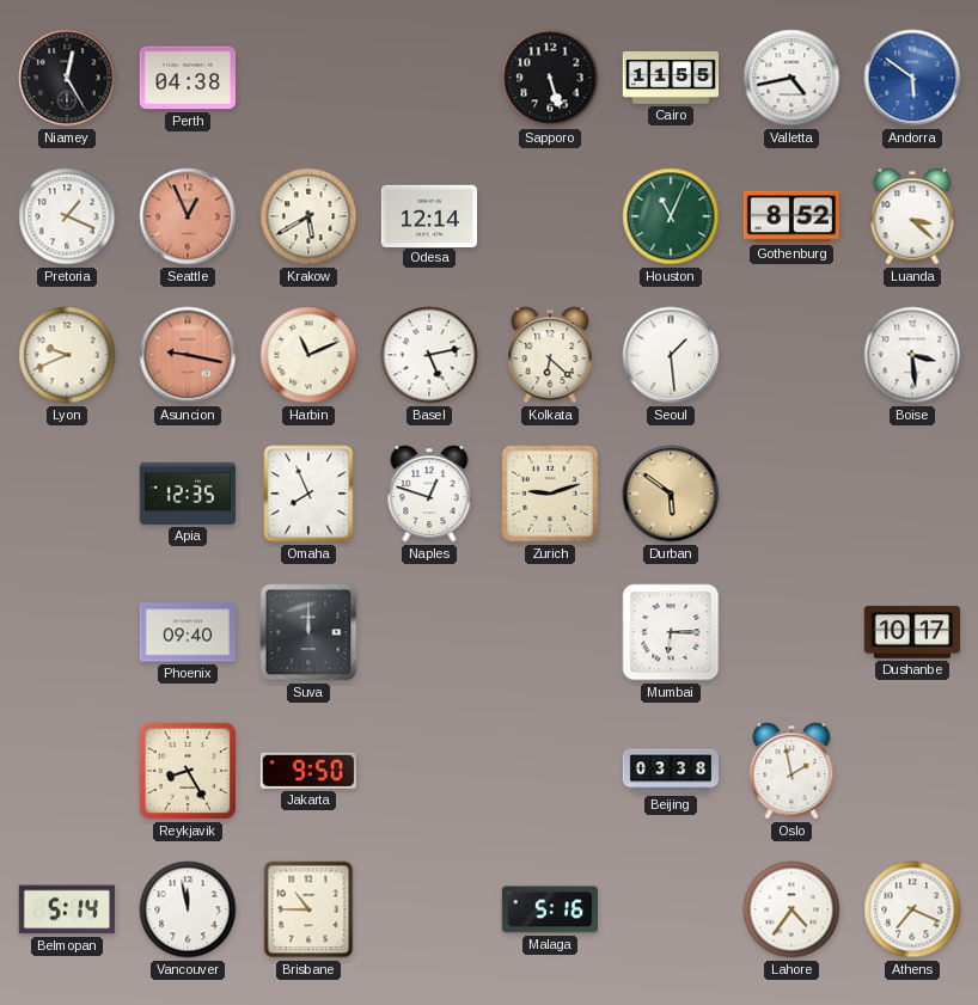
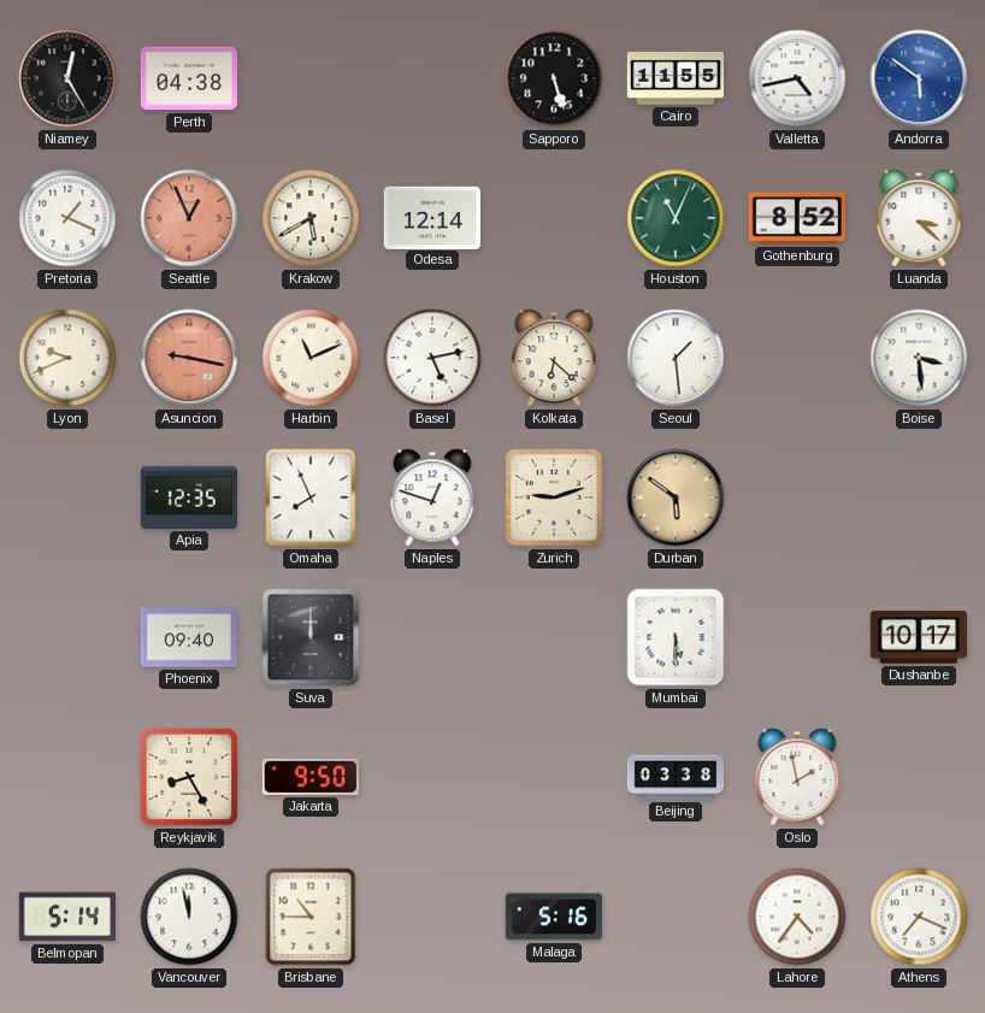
Mumbai: 6:15 -> 5:30
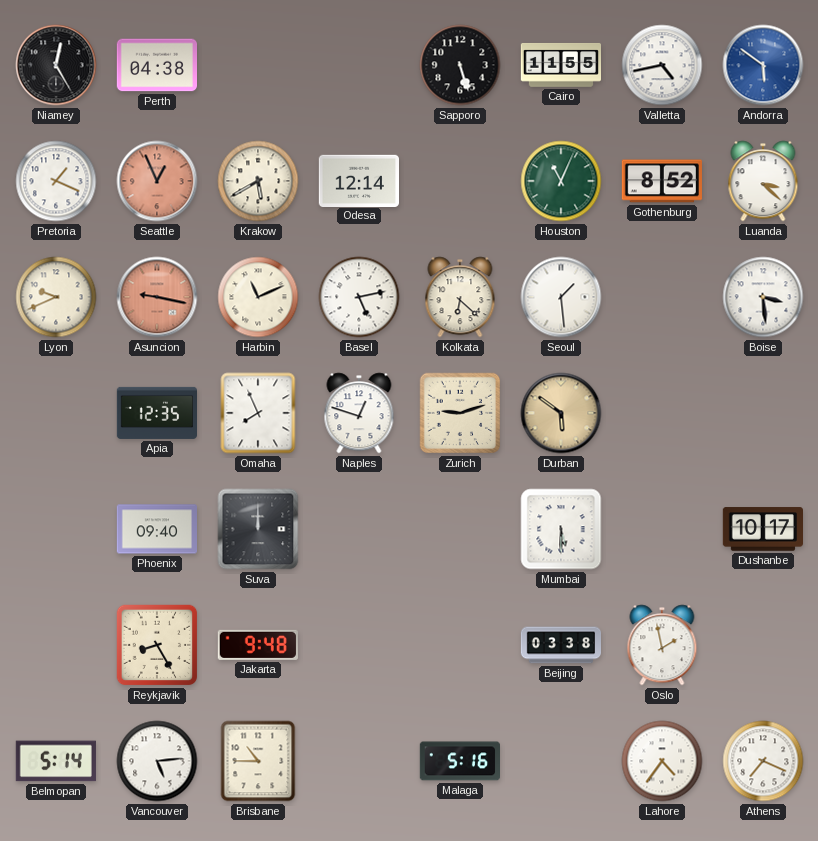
Jakarta: 9:50 -> 9:48
Vancouver: 11:58 -> 5:14
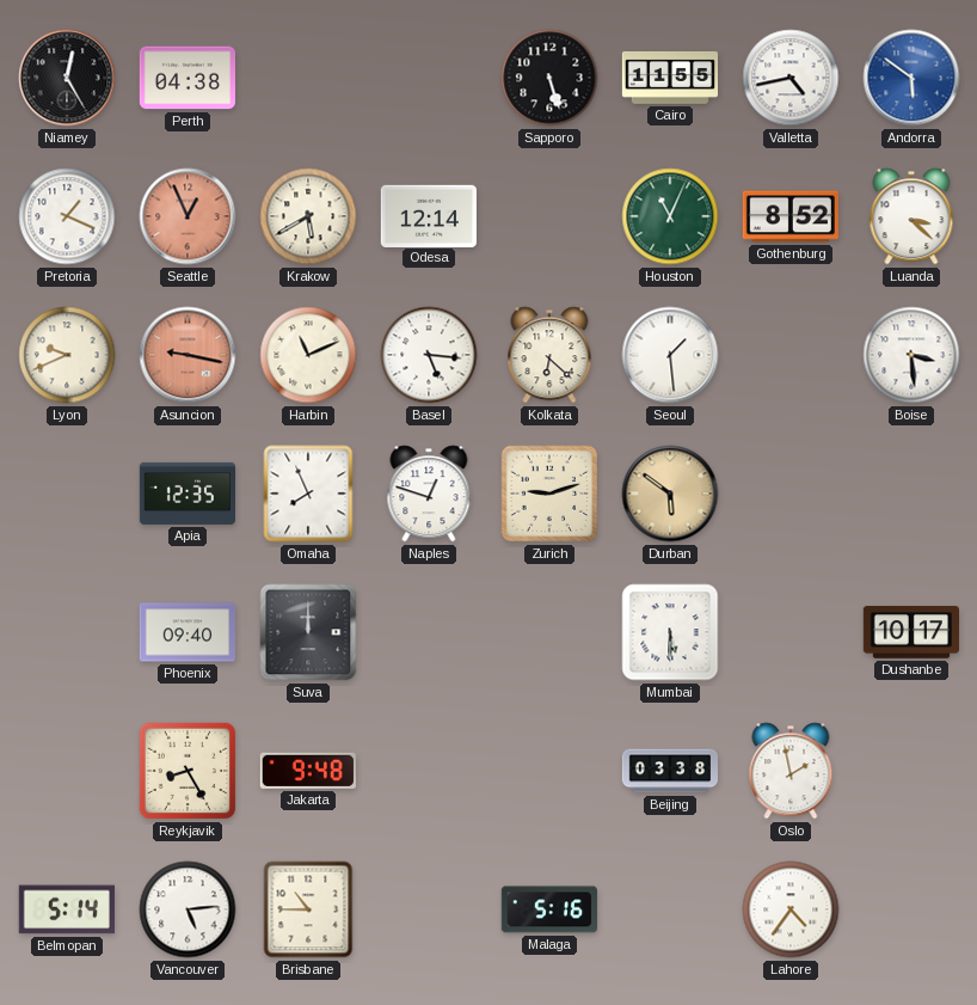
Basel: 5:13 -> 5:16
Athens: 7:19 -> none
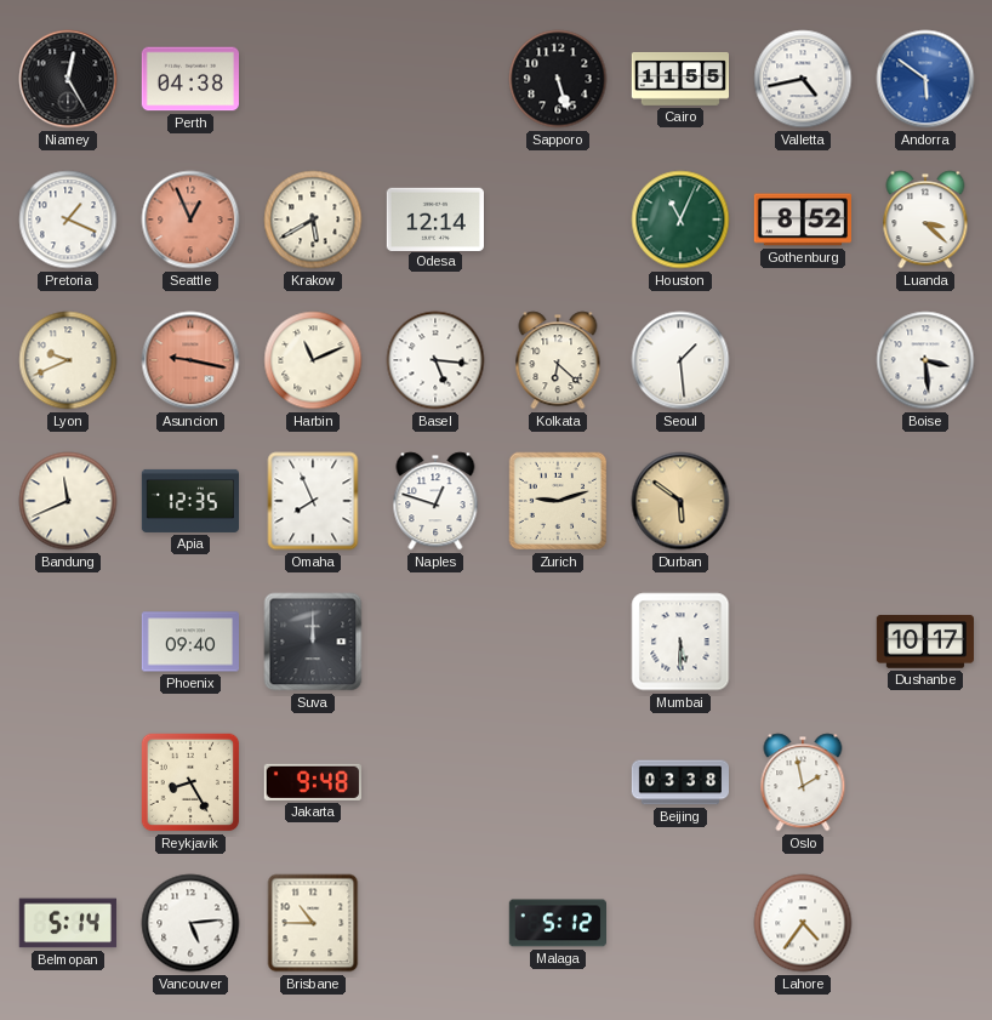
Bandung: none -> 11:41
Malaga: 5:16 -> 5:12
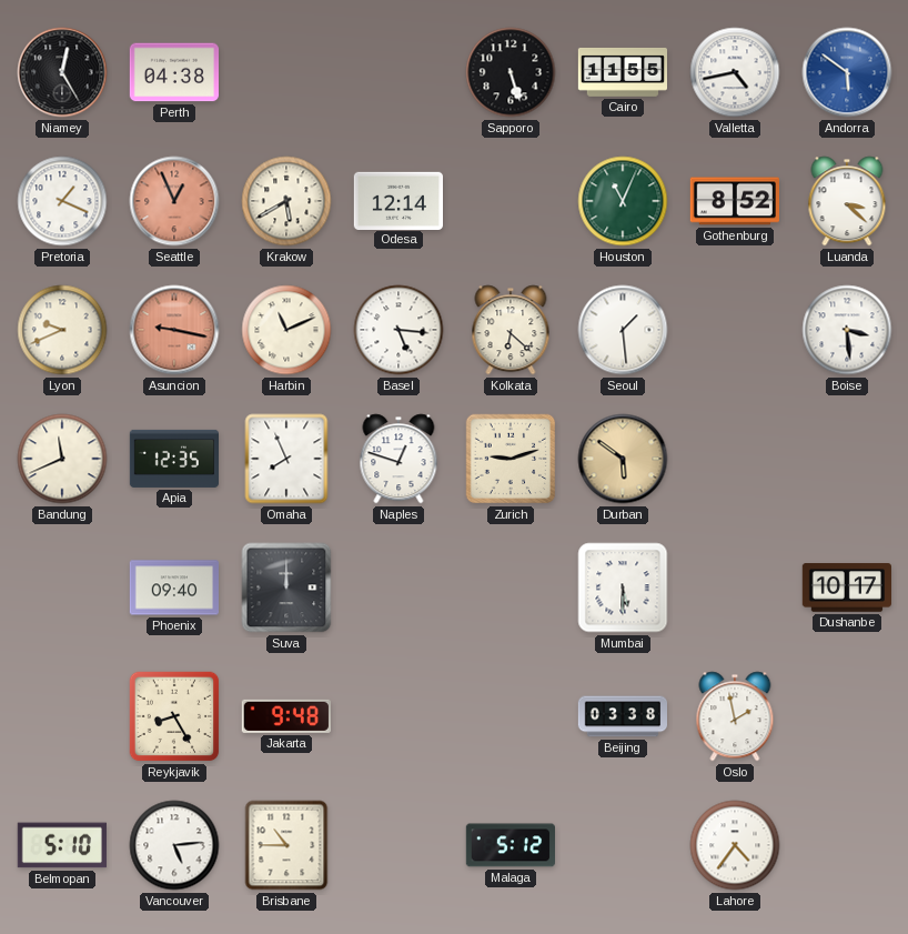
Belmopan: 5:14 -> 5:10
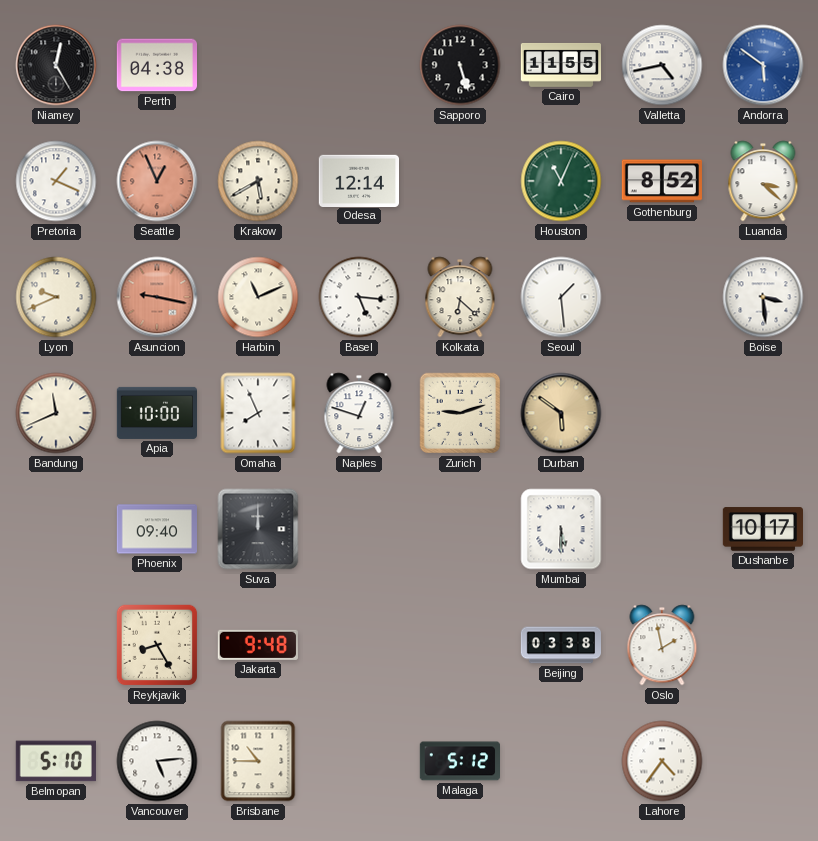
Apia: 12:35 -> 10:00
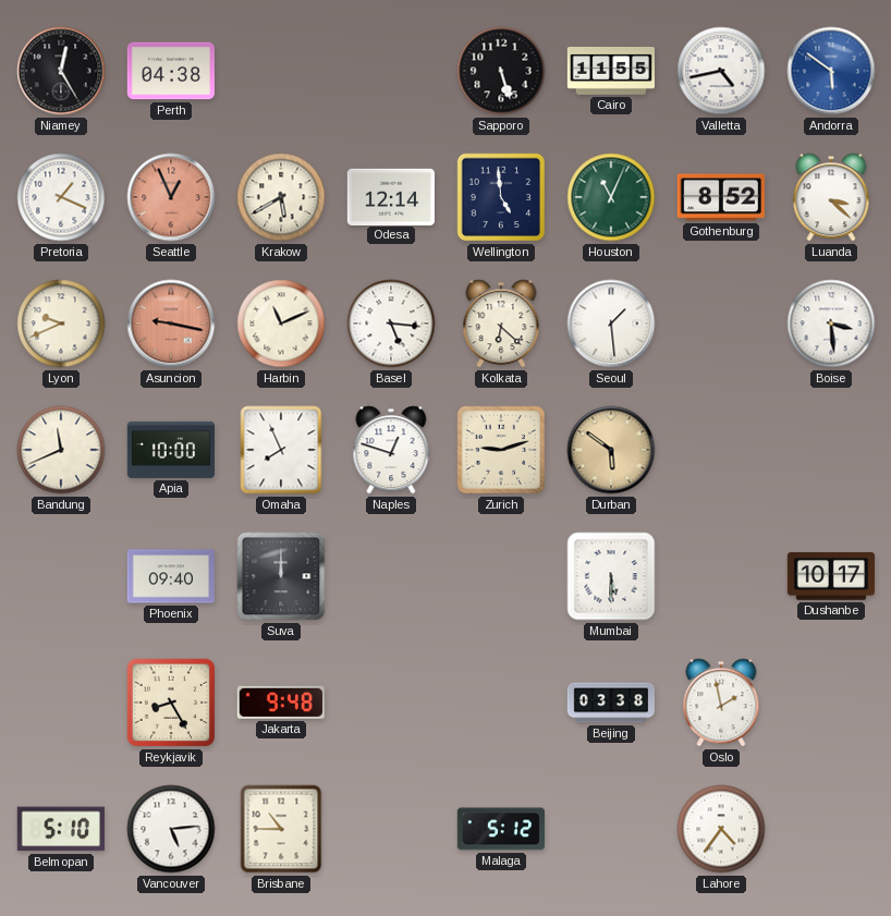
Wellington: none -> 4:59
